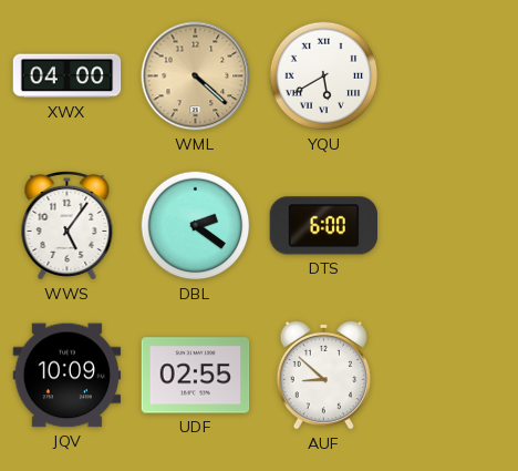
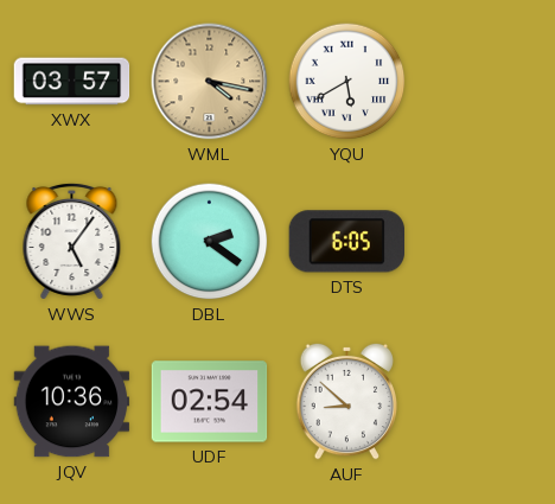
XWX: 04:00 -> 03:57
WML: 4:22 -> 4:17
DTS: 6:00 -> 6:05
JQV: 10:09 -> 10:36
UDF: 02:55 -> 02:54
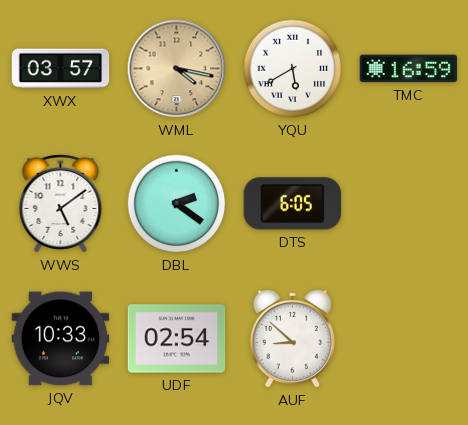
TMC: none -> 16:59
WWS: 5:06 -> 5:09
JQV: 10:36 -> 10:33
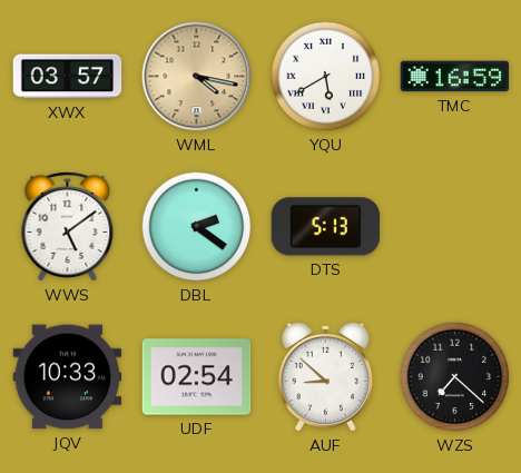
DTS: 6:05 -> 5:13
WZS: none -> 7:22
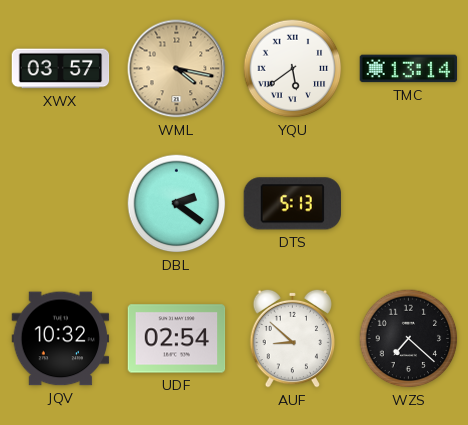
YQU: 5:40 -> 5:39
TMC: 16:59 -> 13:14
WWS: 5:09 -> none
JQV: 10:33 -> 10:32
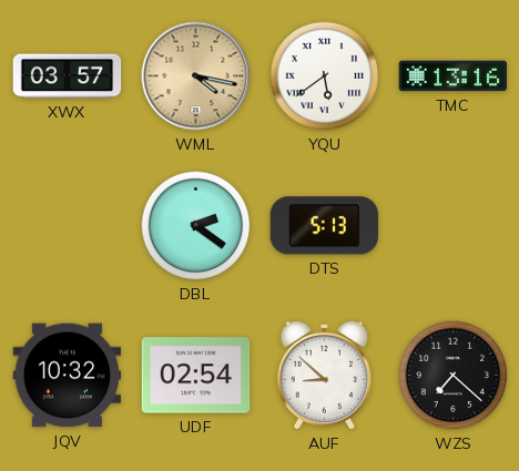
TMC: 13:14 -> 13:16
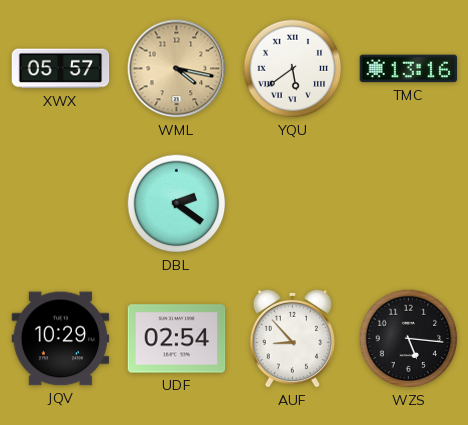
XWX: 03:57 -> 05:57
DTS: 5:13 -> none
JQV: 10:32 -> 10:29
AUF: 8:52 -> 8:53
WZS: 7:22 -> 5:16
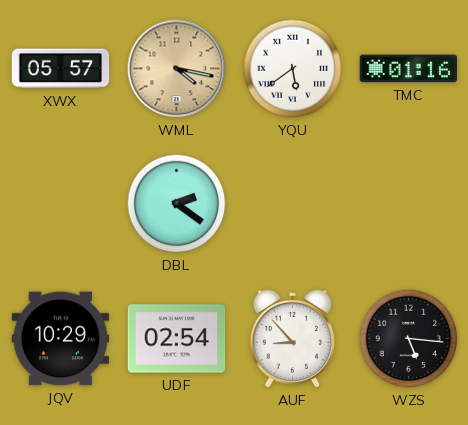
TMC: 13:16 -> 01:16
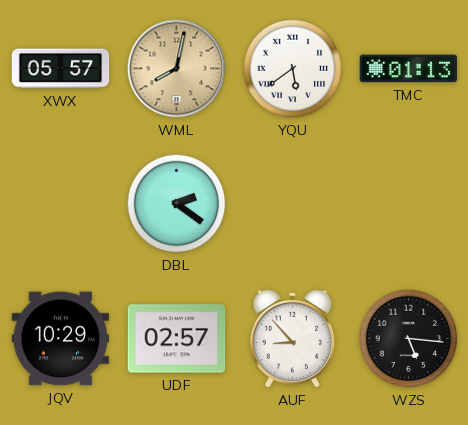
WML: 4:17 -> 8:02
TMC: 01:16 -> 01:13
UDF: 02:54 -> 02:57
